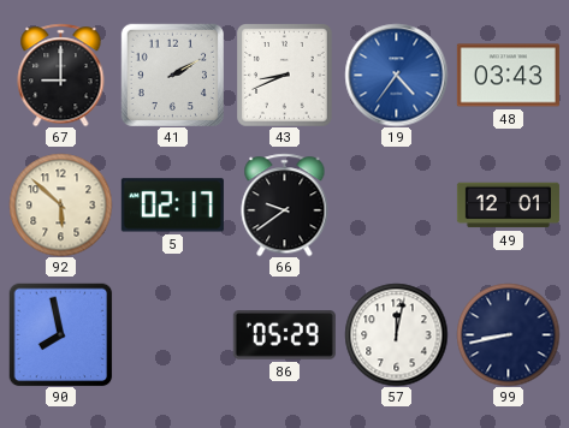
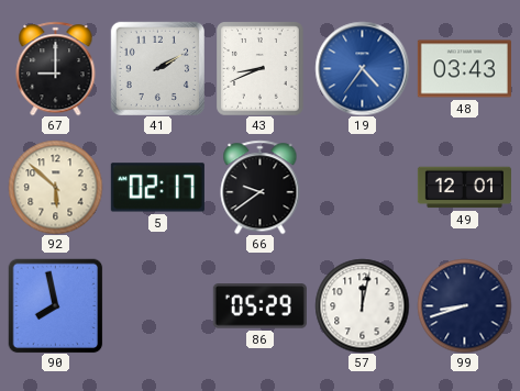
99: 8:43 -> 8:42
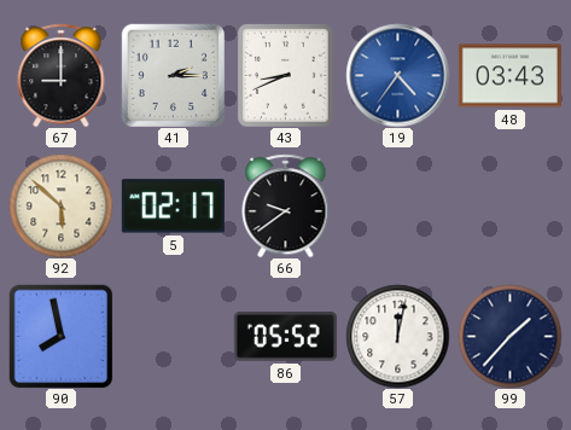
41: 2:10 -> 2:15
49: 12:01 -> none
86: 05:29 -> 05:52
99: 8:42 -> 1:37
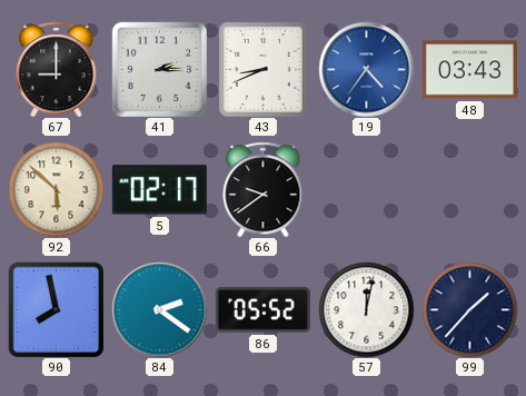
84: none -> 2:21
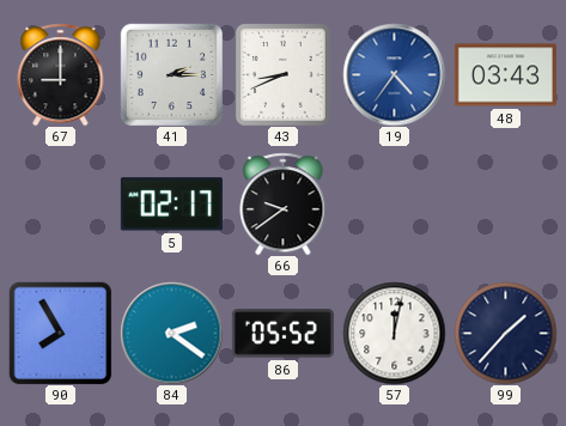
92: 5:52 -> none
90: 7:58 -> 7:55
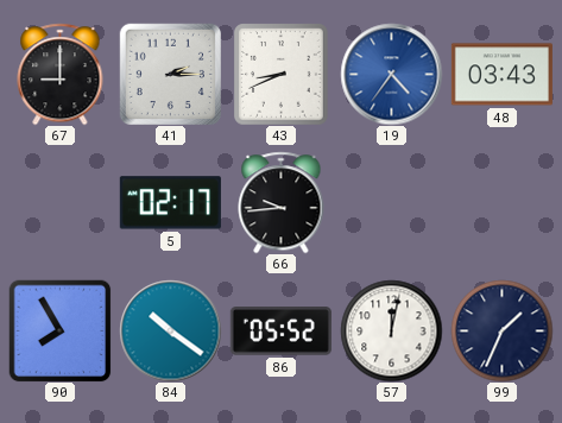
66: 9:39 -> 9:44
84: 2:21 -> 10:21
99: 1:37 -> 1:34
